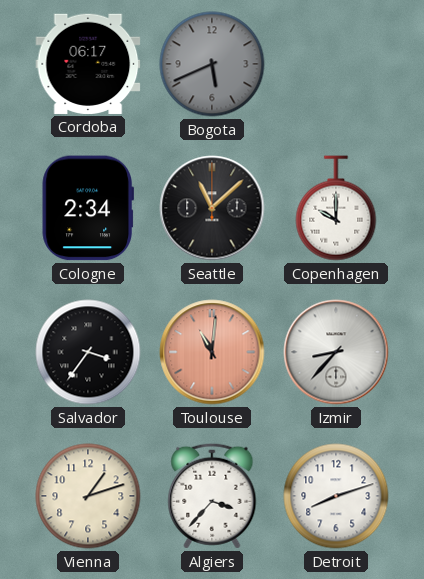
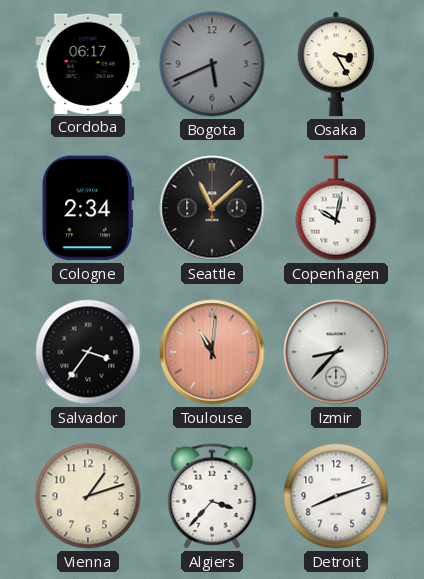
Osaka: none -> 3:25
Copenhagen: 10:00 -> 10:02
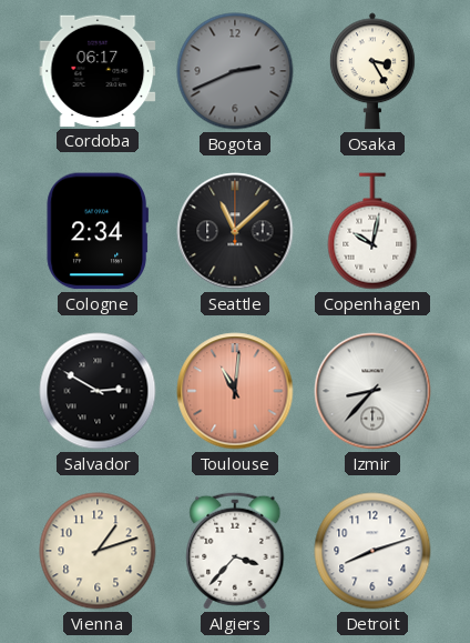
Bogota: 5:41 -> 2:41
Salvador: 3:36 -> 2:50
